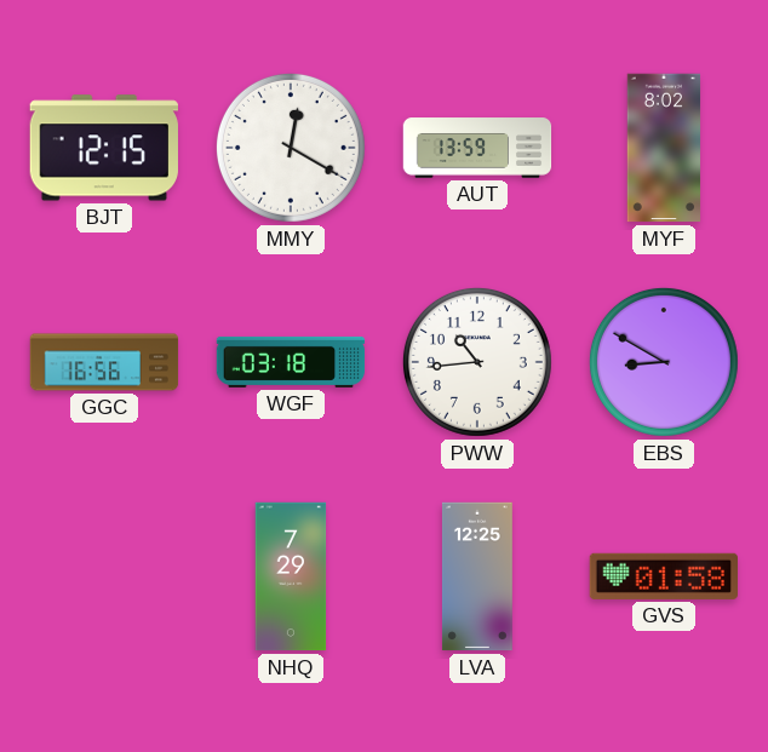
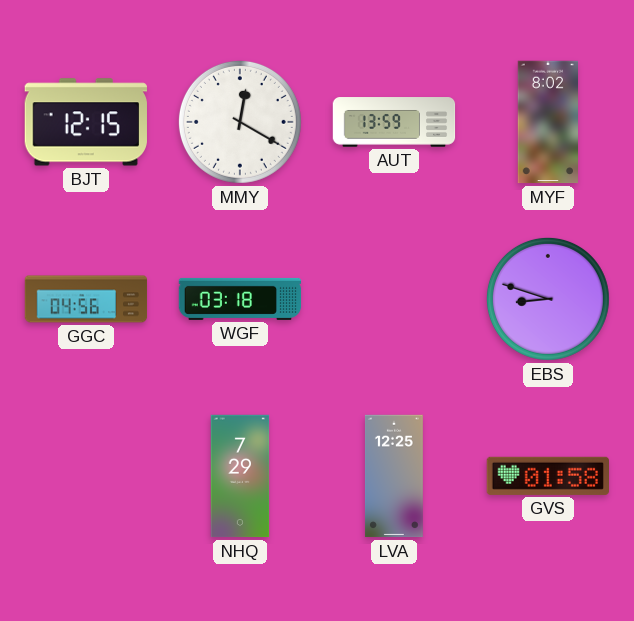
GGC: 16:56 -> 04:56
PWW: 10:44 -> none
EBS: 8:50 -> 8:48
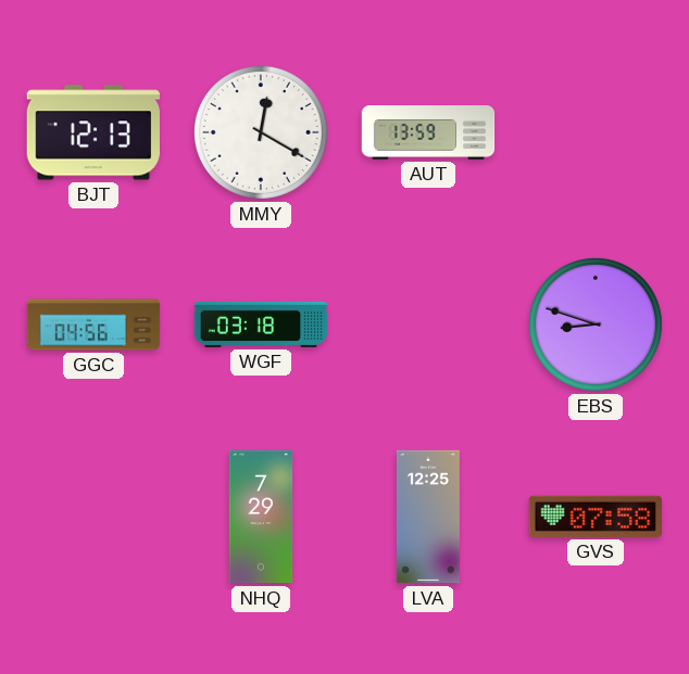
BJT: 12:15 -> 12:13
MYF: 8:02 -> none
GVS: 01:58 -> 07:58
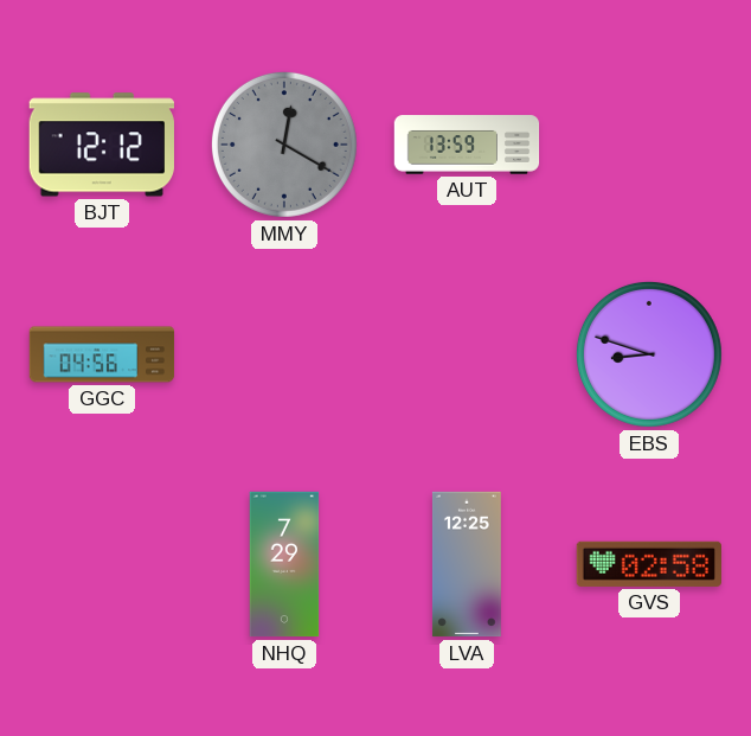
BJT: 12:13 -> 12:12
MMY dial: white -> grey
WGF: 03:18 -> none
GVS: 07:58 -> 02:58
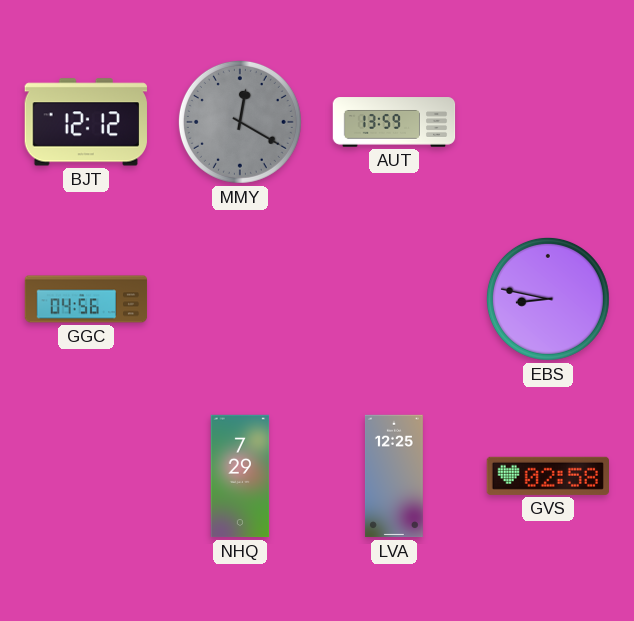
EBS: 8:48 -> 8:47
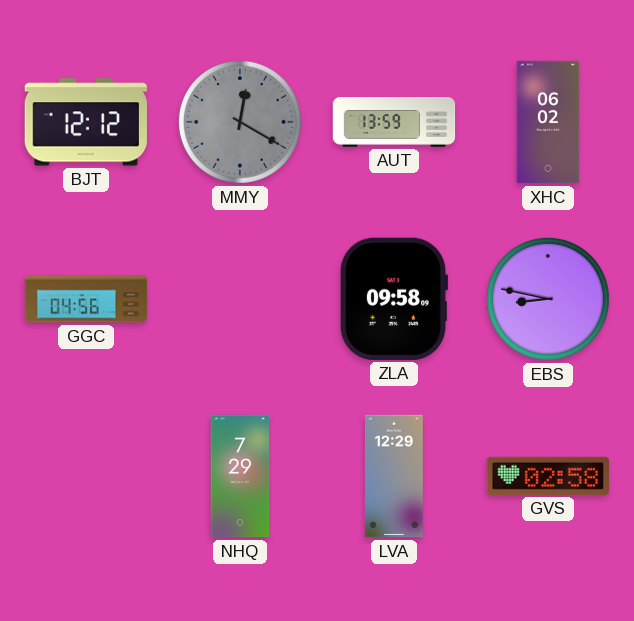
XHC: none -> 06:02
ZLA: none -> 09:58
LVA: 12:25 -> 12:29
